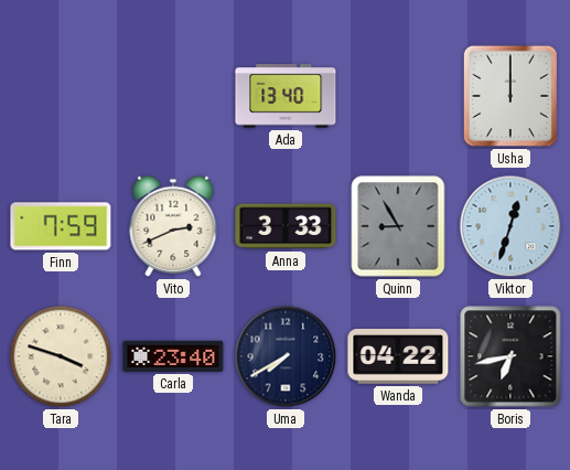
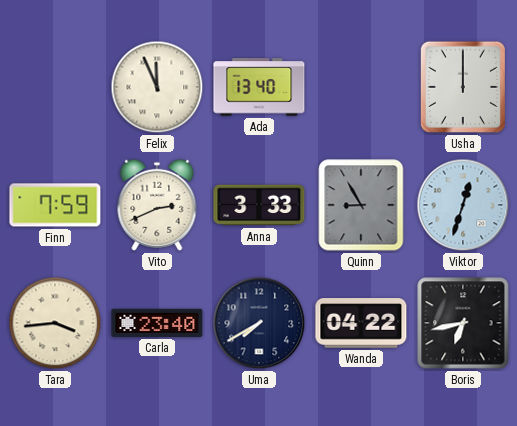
Felix: none -> 11:56
Tara: 3:48 -> 3:44
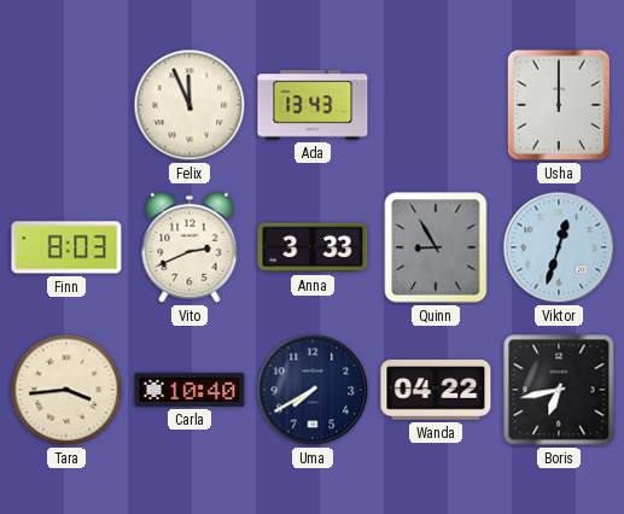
Ada: 13:40 -> 13:43
Finn: 7:59 -> 8:03
Carla: 23:40 -> 10:40
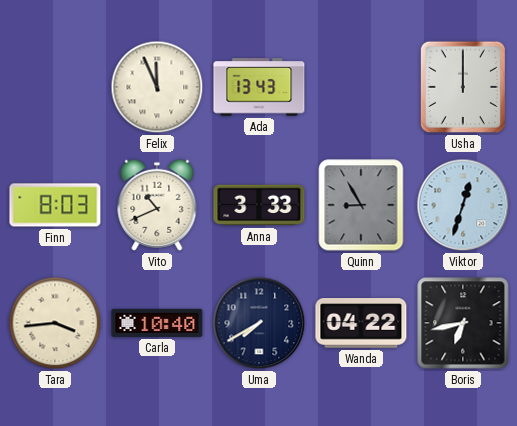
Vito: 2:41 -> 10:41
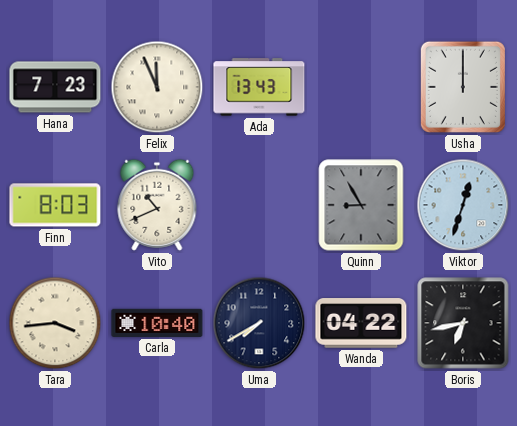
Hana: none -> 7:23
Anna: 3:33 -> none
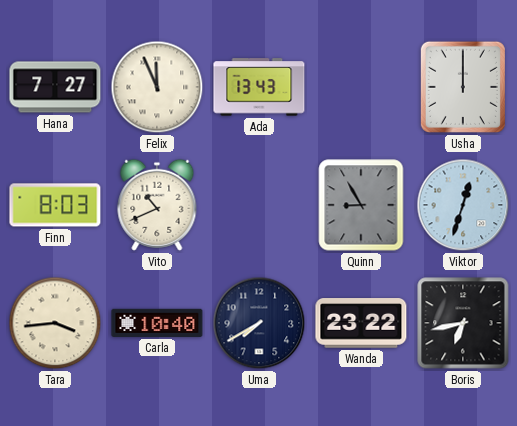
Hana: 7:23 -> 7:27
Wanda: 04:22 -> 23:22
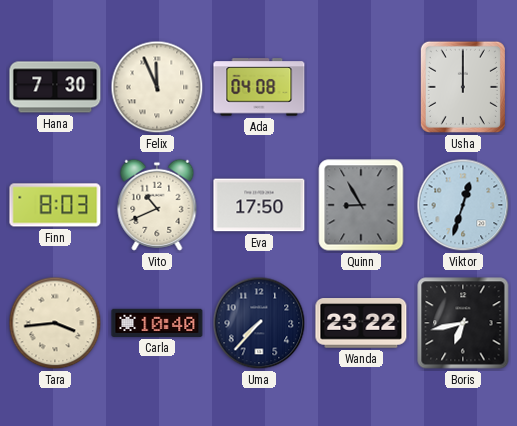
Hana: 7:27 -> 7:30
Ada: 13:43 -> 04:08
Eva: none -> 17:50
Uma: 7:40 -> 7:37
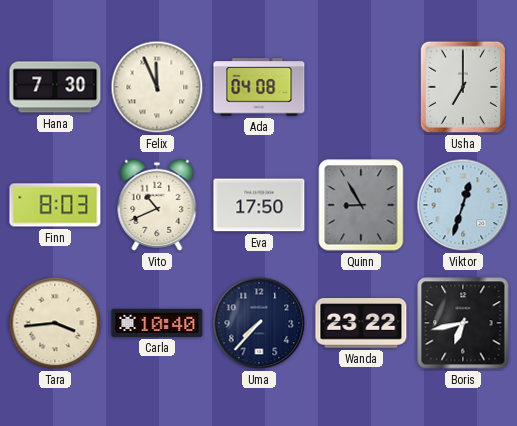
Usha: 12:00 -> 7:00
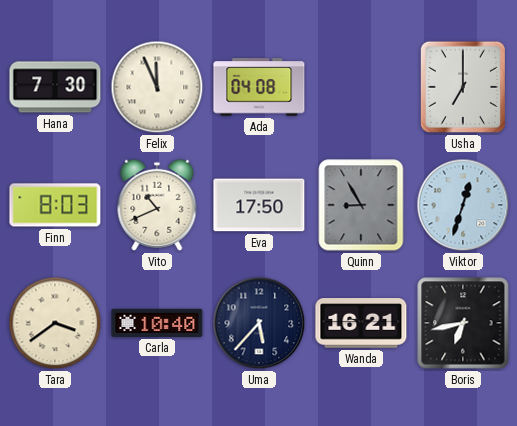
Tara: 3:44 -> 3:39
Uma: 7:37 -> 5:37
Wanda: 23:22 -> 16:21
